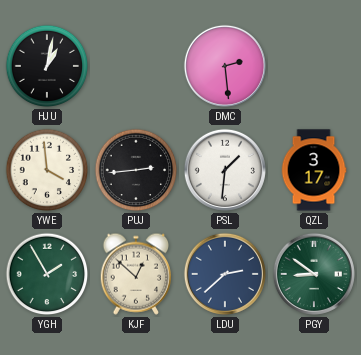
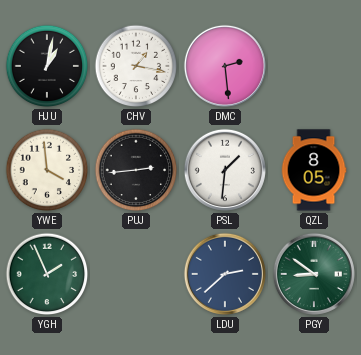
CHV: none -> 1:17
QZL: 3:17 -> 8:05
YGH: 1:55 -> 1:56
KJF: 12:52 -> none
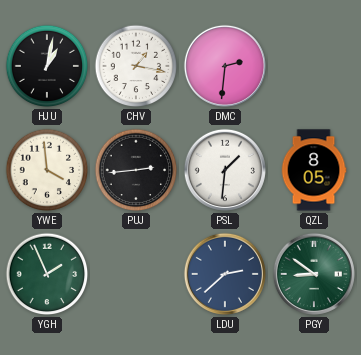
DMC: 2:29 -> 2:31
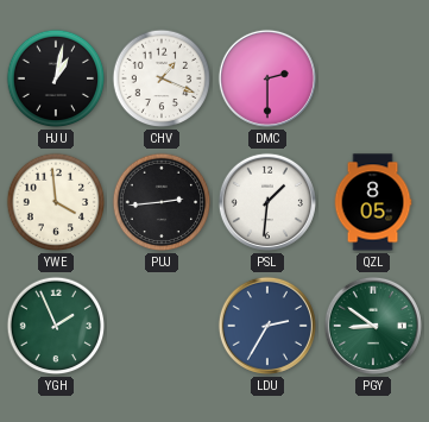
CHV: 1:17 -> 1:19
DMC: 2:31 -> 2:30
LDU: 2:38 -> 2:35
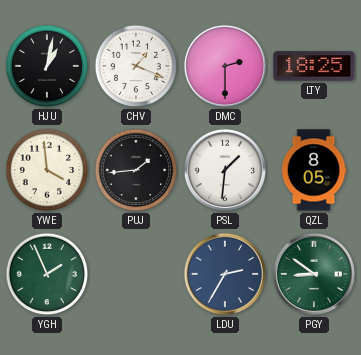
LTY: none -> 18:25
PUJ: 2:44 -> 1:44
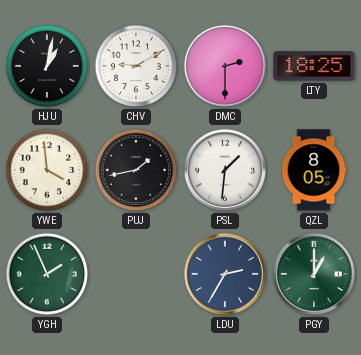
CHV: 1:19 -> 9:10
PUJ: 1:44 -> 1:43
PGY: 8:51 -> 1:00
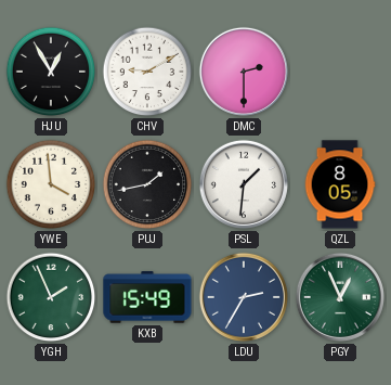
HJU: 1:02 -> 12:55
LTY: 18:25 -> none
KXB: none -> 15:49
PGY: 1:00 -> 12:56
